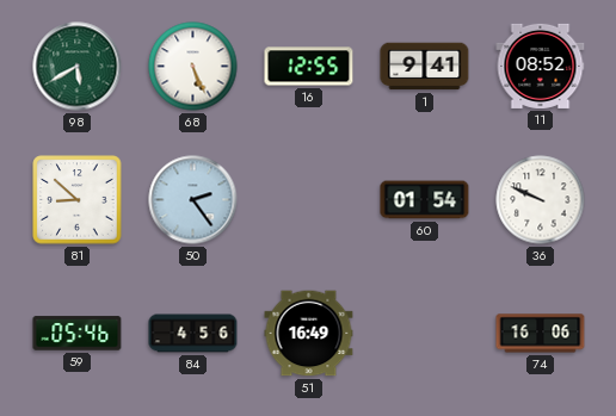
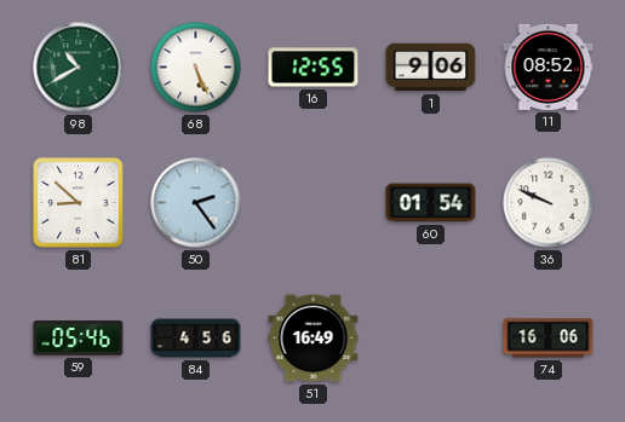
98: 5:40 -> 10:40
1: 9:41 -> 9:06
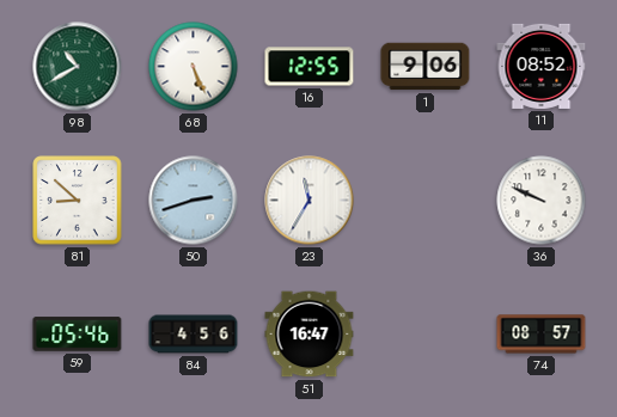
50: 2:24 -> 2:42
23: none -> 11:35
60: 01:54 -> none
51: 16:49 -> 16:47
74: 16:06 -> 08:57
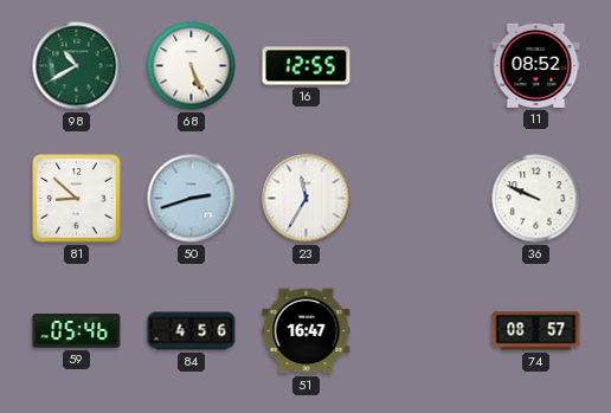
1: 9:06 -> none
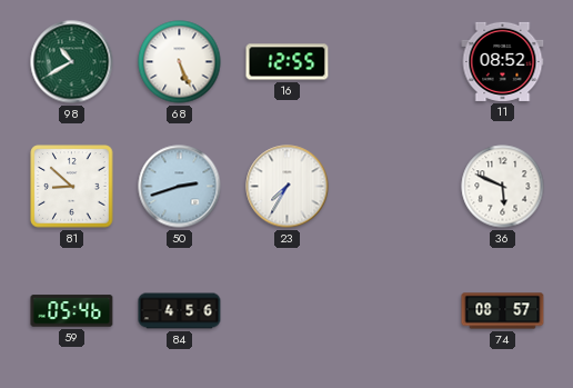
23: 11:35 -> 7:35
36: 9:49 -> 5:49
51: 16:47 -> none
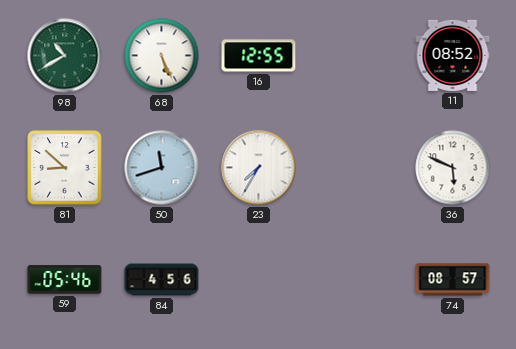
50: 2:42 -> 11:42
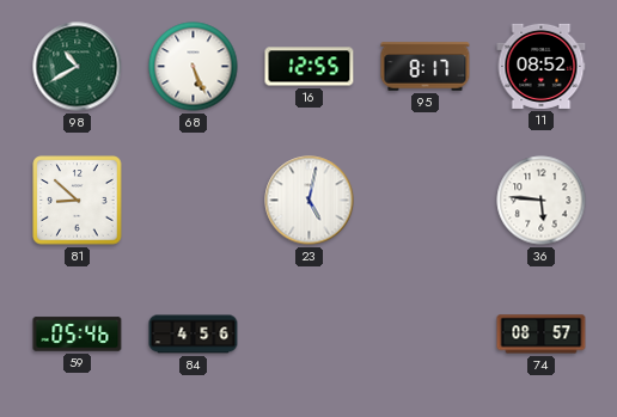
95: none -> 8:17
50: 11:42 -> none
23: 7:35 -> 5:02
36: 5:49 -> 5:46
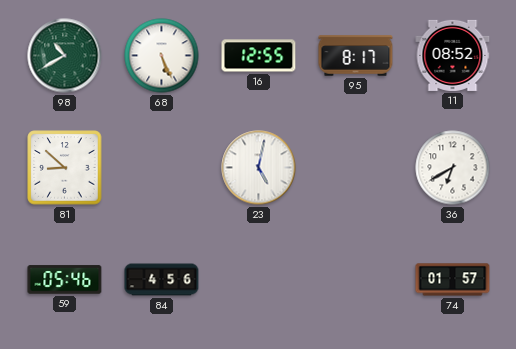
36: 5:46 -> 6:40
74: 08:57 -> 01:57
